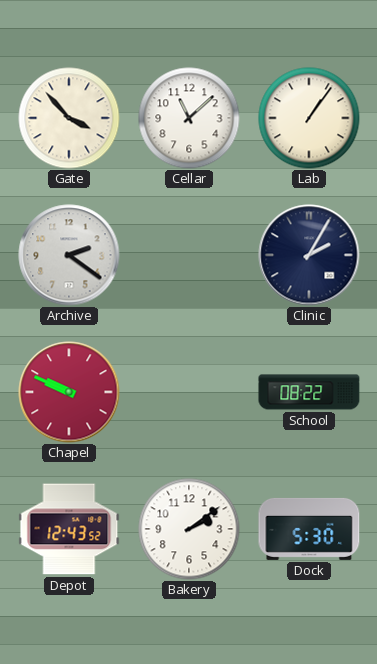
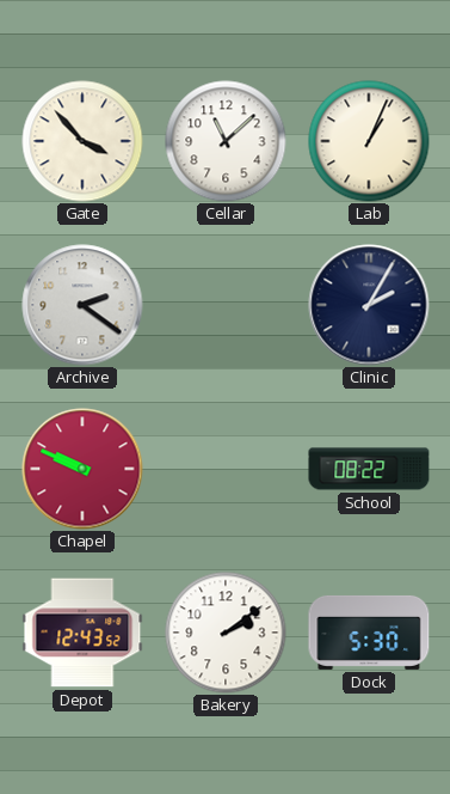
Lab: 1:06 -> 1:04
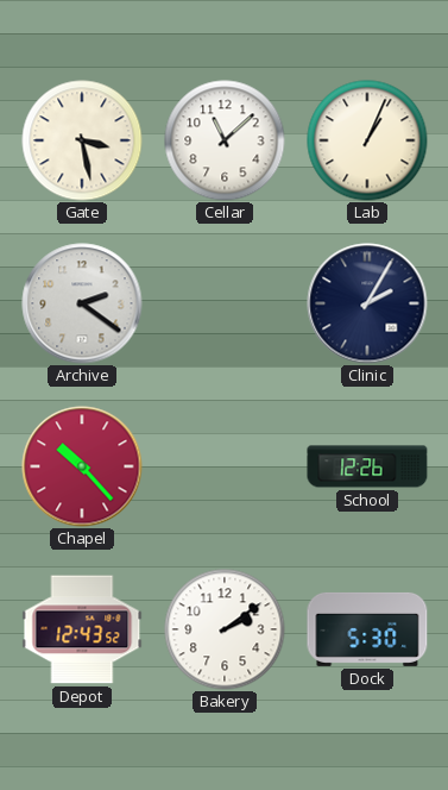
Gate: 3:53 -> 3:28
Chapel: 9:49 -> 10:23
School: 08:22 -> 12:26
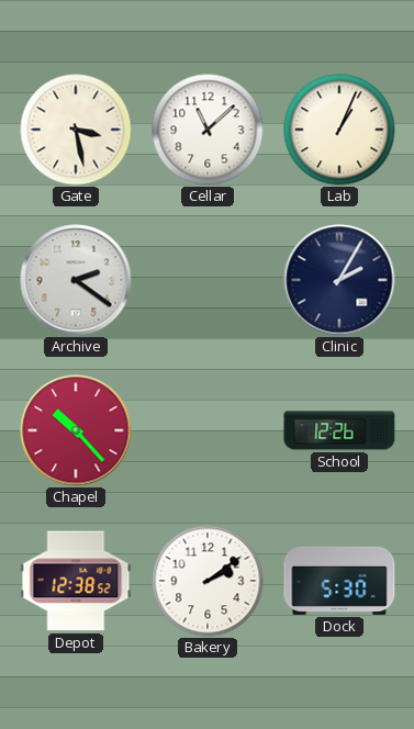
Depot: 12:43 -> 12:38
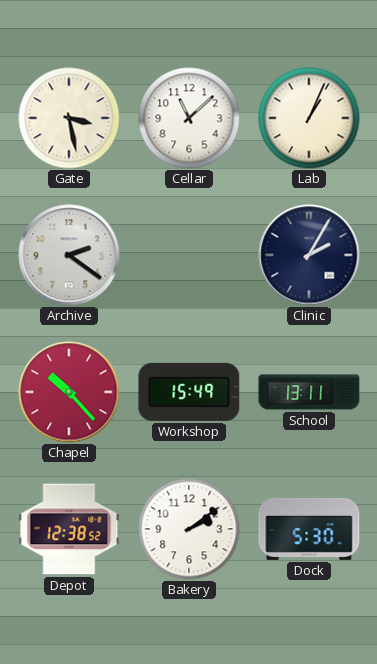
Workshop: none -> 15:49
School: 12:26 -> 13:11
